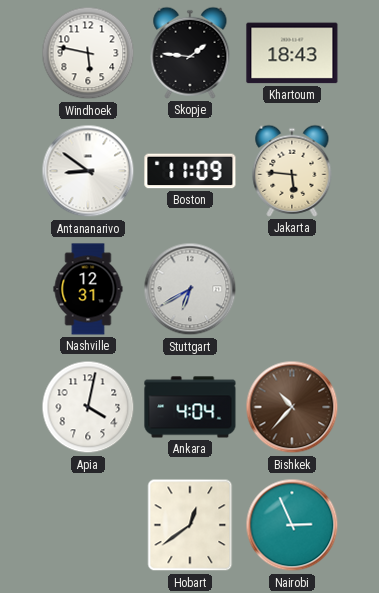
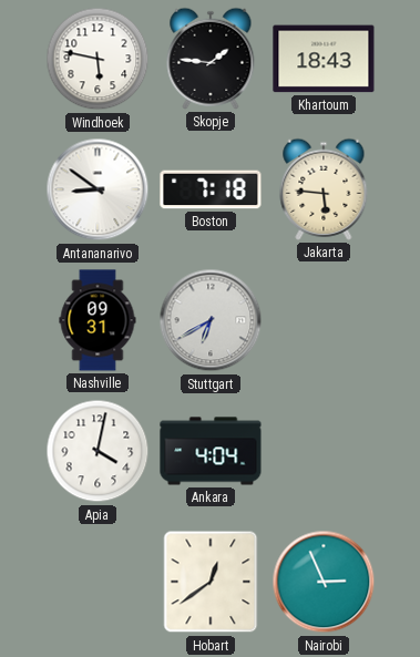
Boston: 11:09 -> 7:18
Nashville: 12:31 -> 09:31
Bishkek: 10:37 -> none
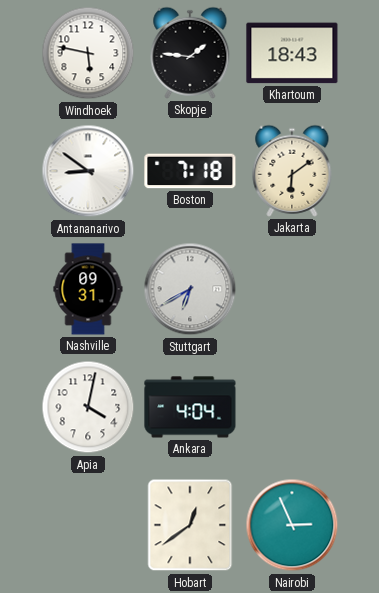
Jakarta: 5:46 -> 6:09
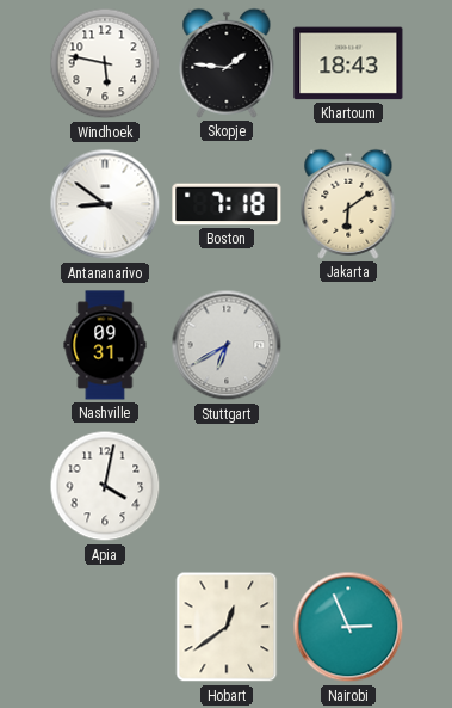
Ankara: 4:04 -> none
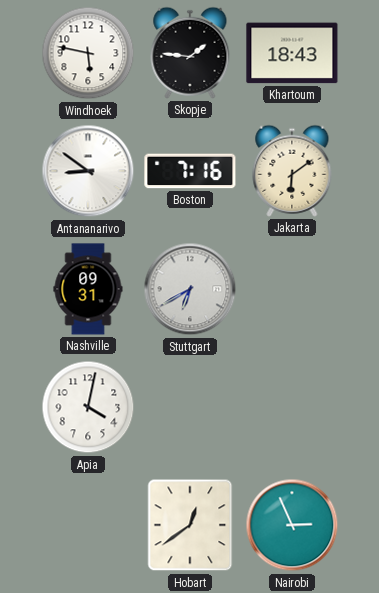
Boston: 7:18 -> 7:16
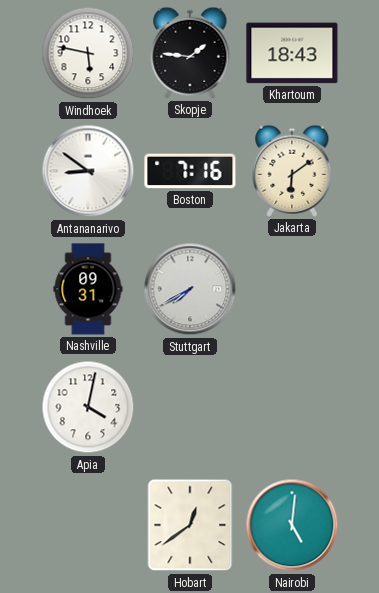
Stuttgart: 6:40 -> 7:40
Nairobi: 2:56 -> 5:01
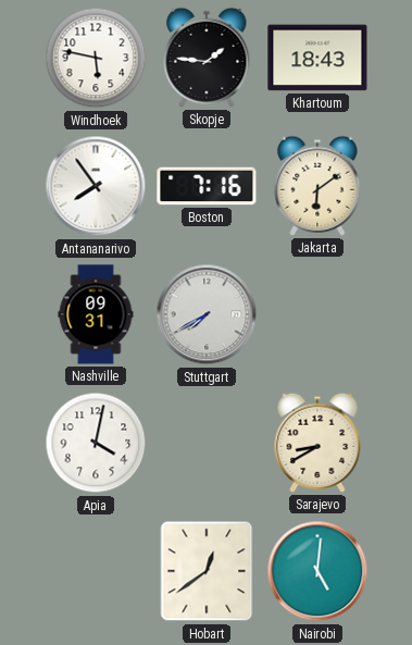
Antananarivo: 8:51 -> 7:54
Sarajevo: none -> 8:40
